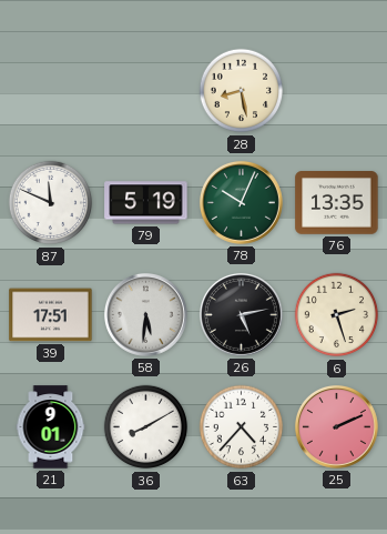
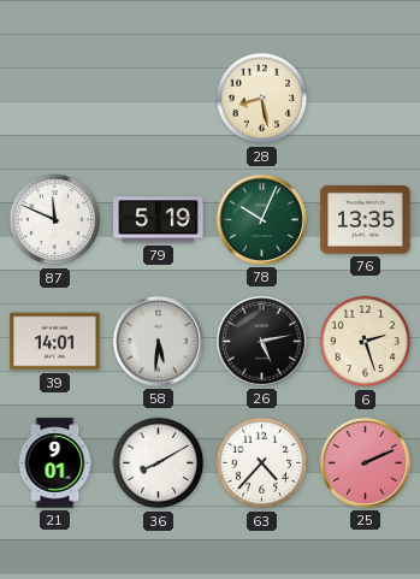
39: 17:51 -> 14:01
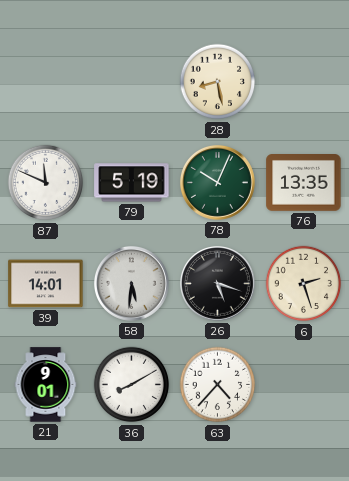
26: 5:13 -> 5:18
25: 2:11 -> none
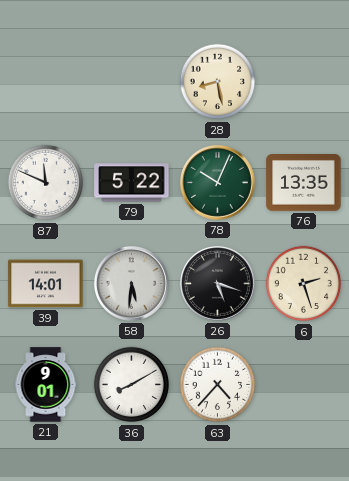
79: 5:19 -> 5:22
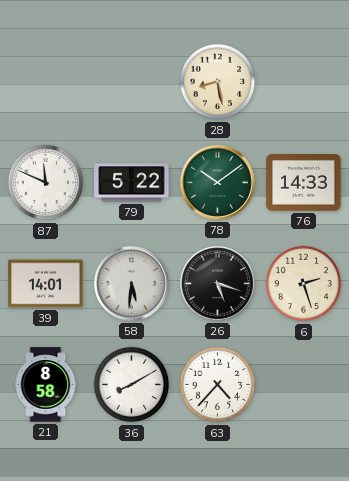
78: 10:04 -> 10:09
76: 13:35 -> 14:33
21: 9:01 -> 8:58
